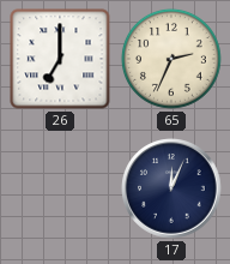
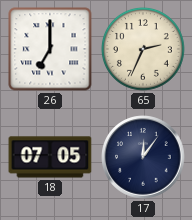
18: none -> 07:05
17: 12:04 -> 12:06
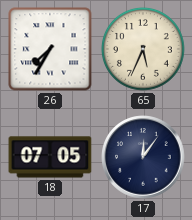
26: 7:00 -> 7:35
65: 2:34 -> 5:34
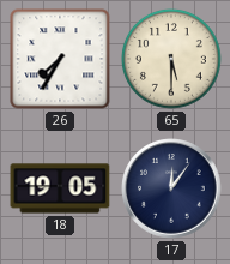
65: 5:34 -> 5:30
18: 07:05 -> 19:05
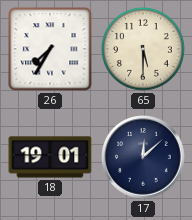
18: 19:05 -> 19:01
17: 12:06 -> 12:08
